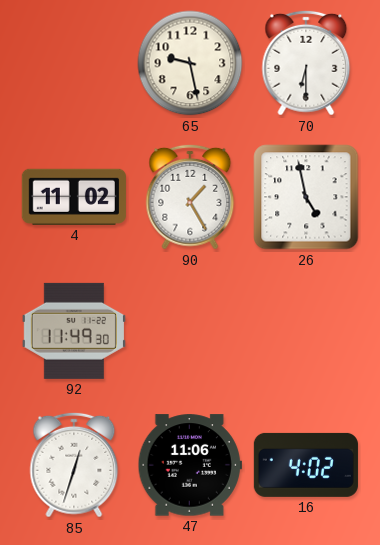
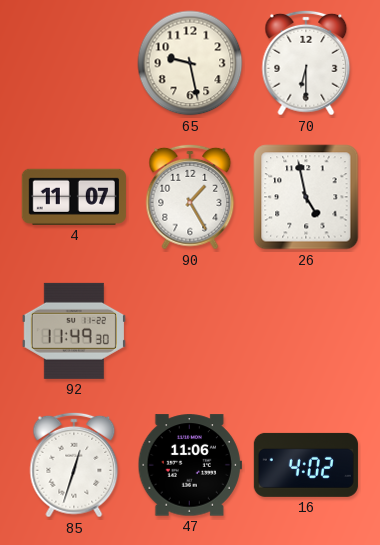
4: 11:02 -> 11:07
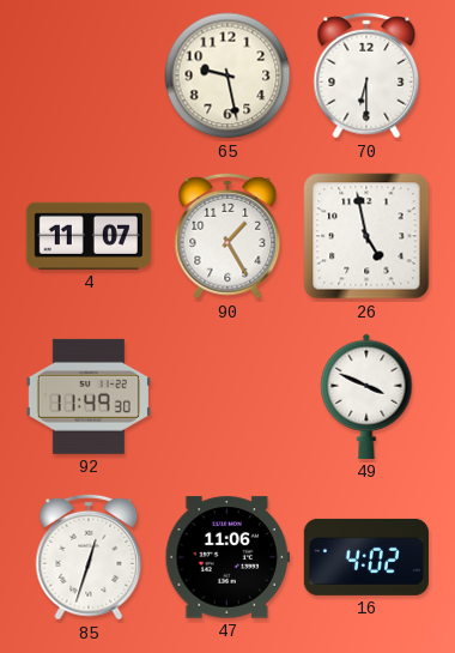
49: none -> 3:49
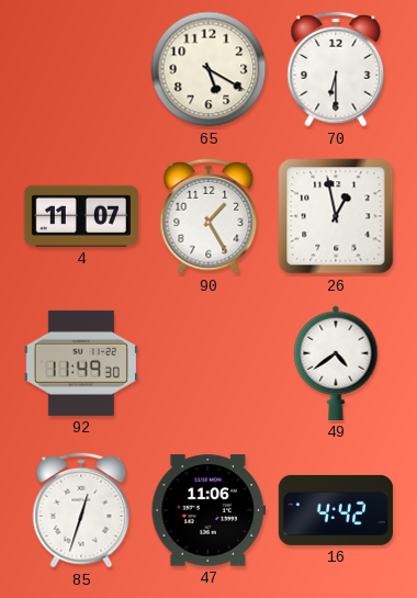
65: 9:28 -> 5:20
26: 4:58 -> 12:58
49: 3:49 -> 4:39
16: 4:02 -> 4:42
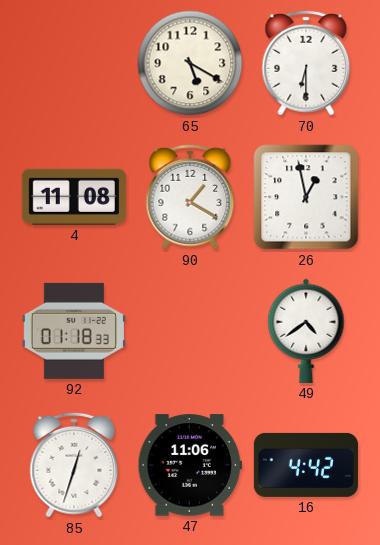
4: 11:07 -> 11:08
90: 1:25 -> 1:20
92: 11:49 -> 01:18
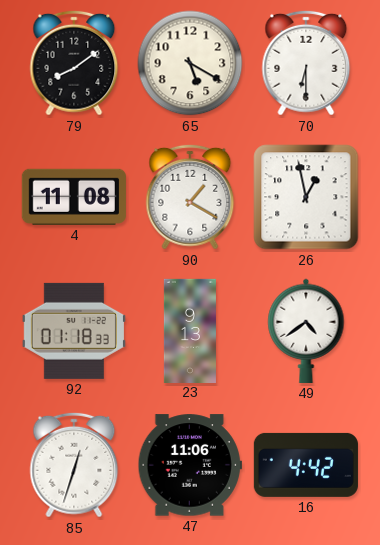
79: none -> 8:09
23: none -> 9:13
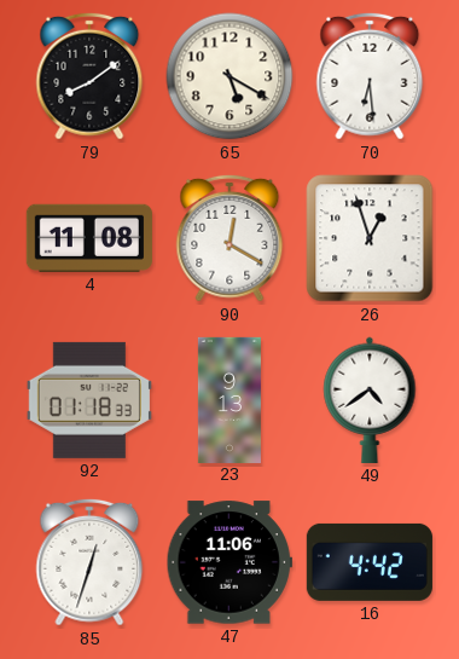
70: 6:30 -> 6:29
90: 1:20 -> 12:20
26: 12:58 -> 12:57
